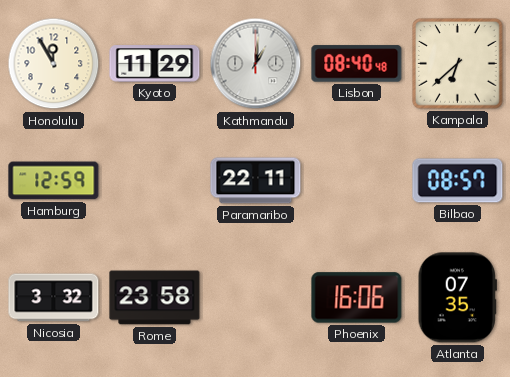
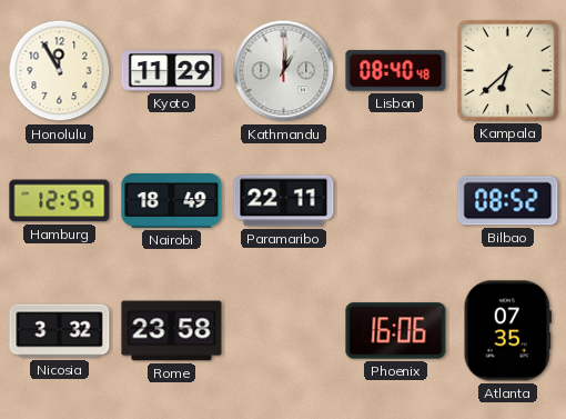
Nairobi: none -> 18:49
Bilbao: 08:57 -> 08:52
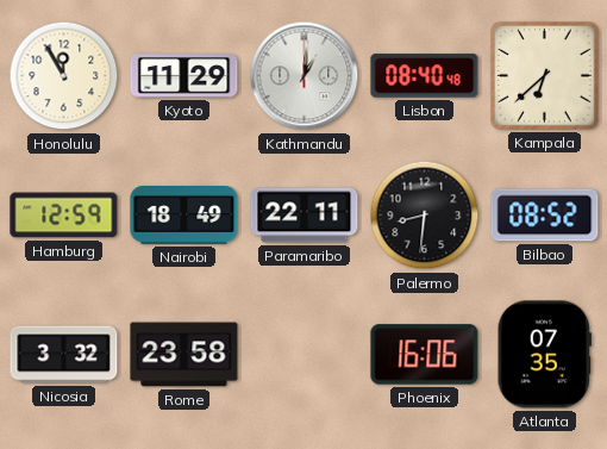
Palermo: none -> 8:31
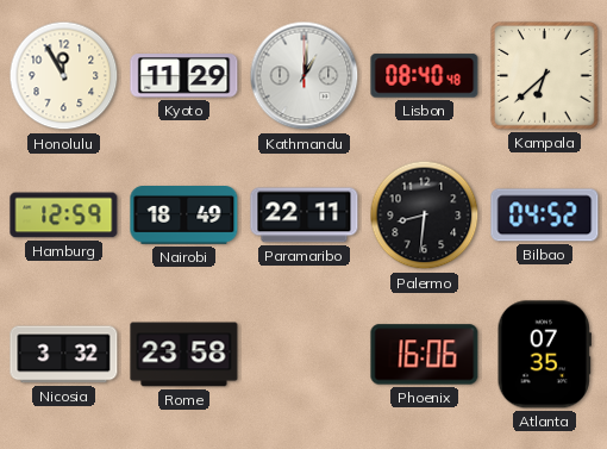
Bilbao: 08:52 -> 04:52
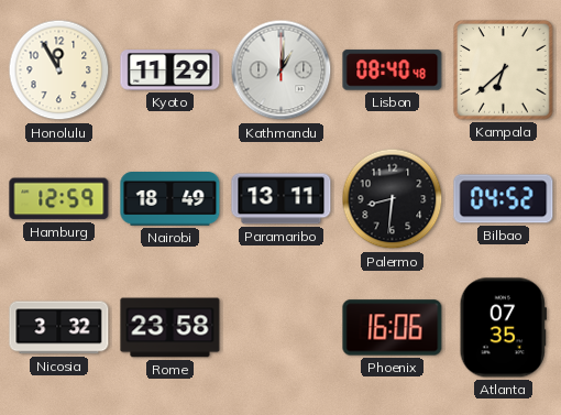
Paramaribo: 22:11 -> 13:11
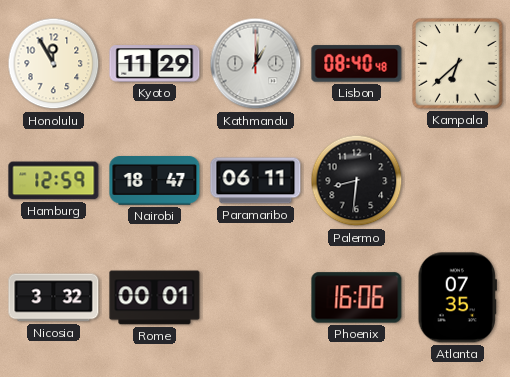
Nairobi: 18:49 -> 18:47
Paramaribo: 13:11 -> 06:11
Bilbao: 04:52 -> none
Rome: 23:58 -> 00:01
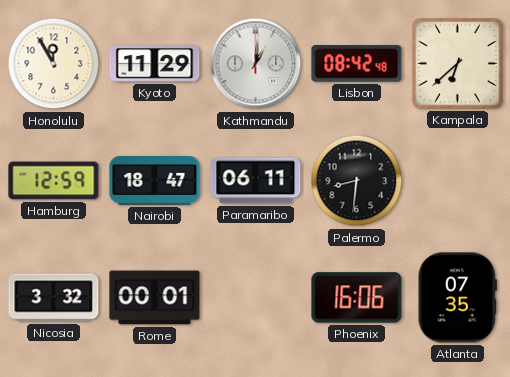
Lisbon: 08:40 -> 08:42
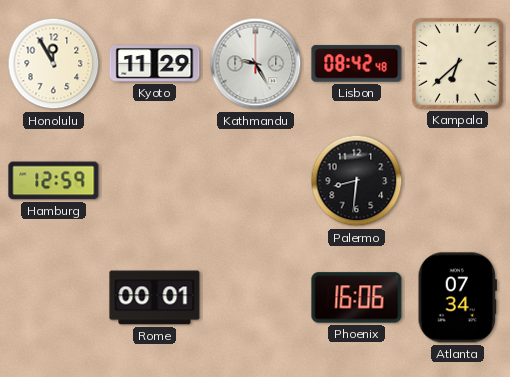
Kathmandu: 1:01 -> 9:25
Nairobi: 18:47 -> none
Paramaribo: 06:11 -> none
Nicosia: 3:32 -> none
Atlanta: 07:35 -> 07:34
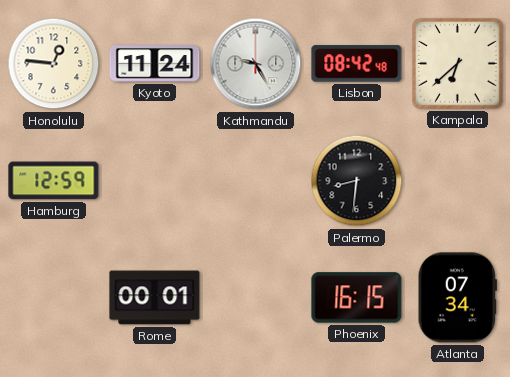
Honolulu: 11:55 -> 12:46
Kyoto: 11:29 -> 11:24
Phoenix: 16:06 -> 16:15
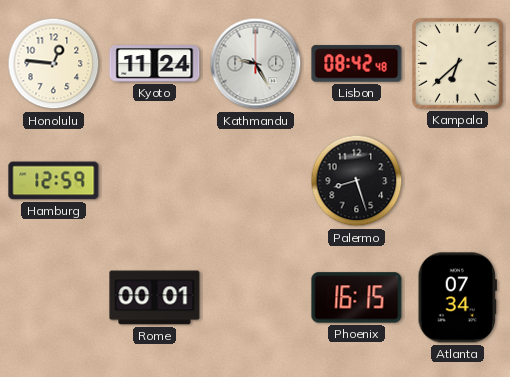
Palermo: 8:31 -> 8:27
